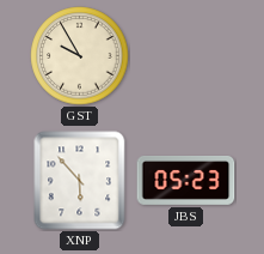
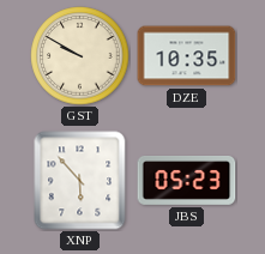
GST: 9:55 -> 9:50
DZE: none -> 10:35
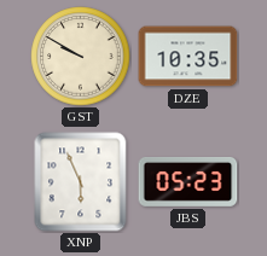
XNP: 5:53 -> 5:56
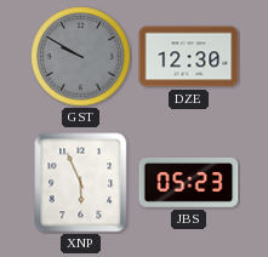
GST dial: cream -> grey
DZE: 10:35 -> 12:30
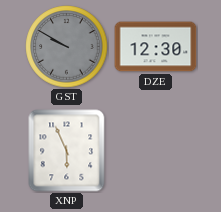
JBS: 05:23 -> none
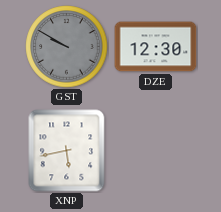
XNP: 5:56 -> 5:43
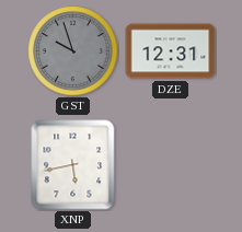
GST: 9:50 -> 9:57
DZE: 12:30 -> 12:31
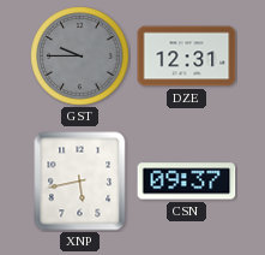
GST: 9:57 -> 9:45
CSN: none -> 09:37
